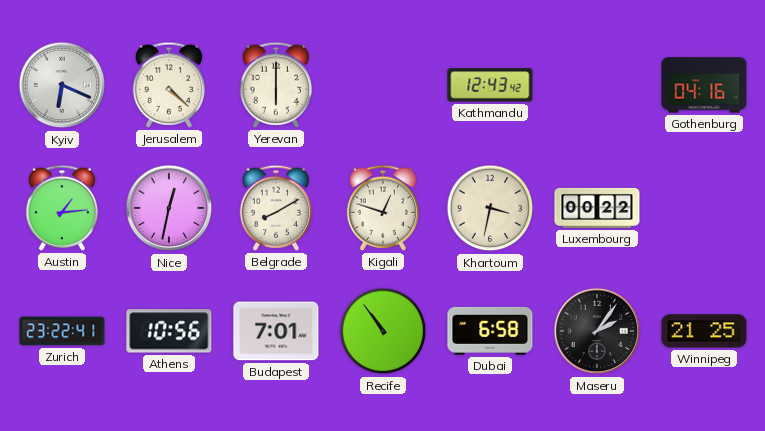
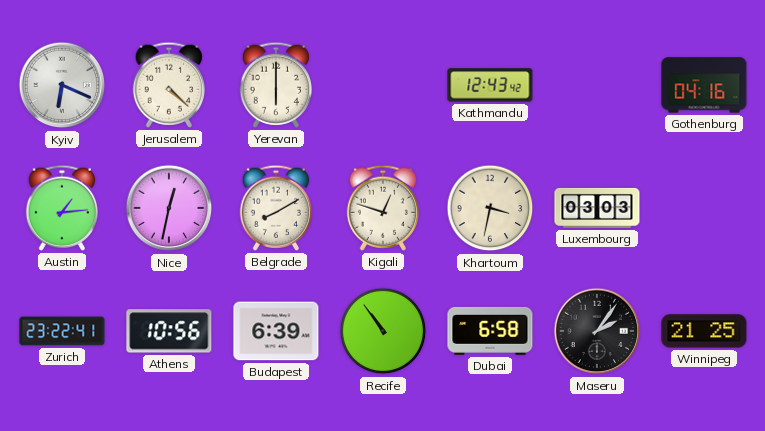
Luxembourg: 00:22 -> 03:03
Budapest: 7:01 -> 6:39
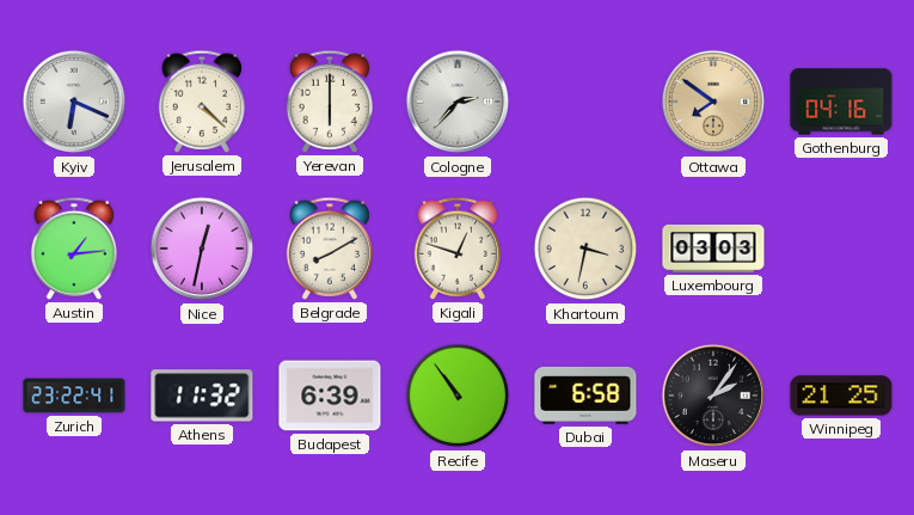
Cologne: none -> 2:37
Kathmandu: 12:43 -> none
Ottawa: none -> 7:51
Athens: 10:56 -> 11:32
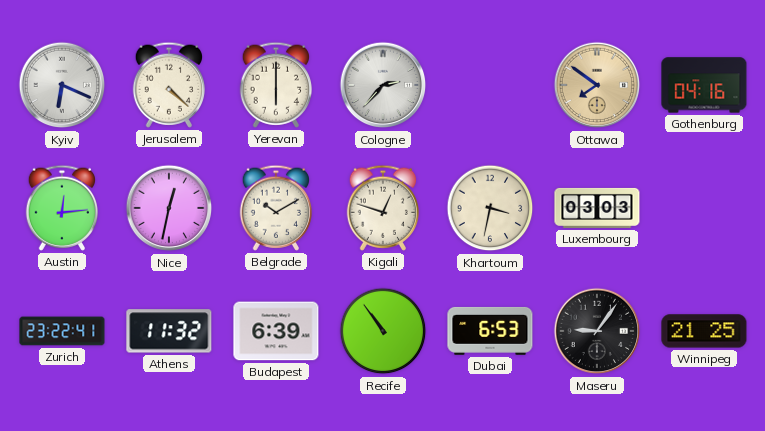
Austin: 1:14 -> 12:14
Belgrade: 8:10 -> 10:10
Dubai: 6:58 -> 6:53
Maseru: 2:06 -> 9:06
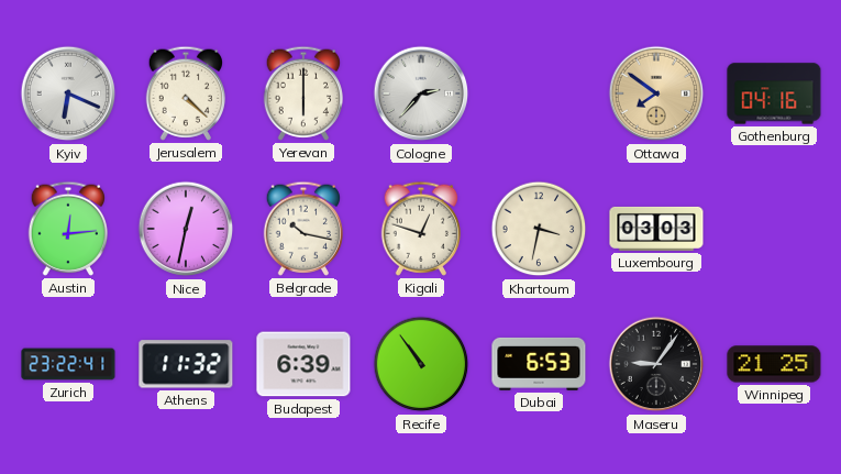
Belgrade: 10:10 -> 10:17
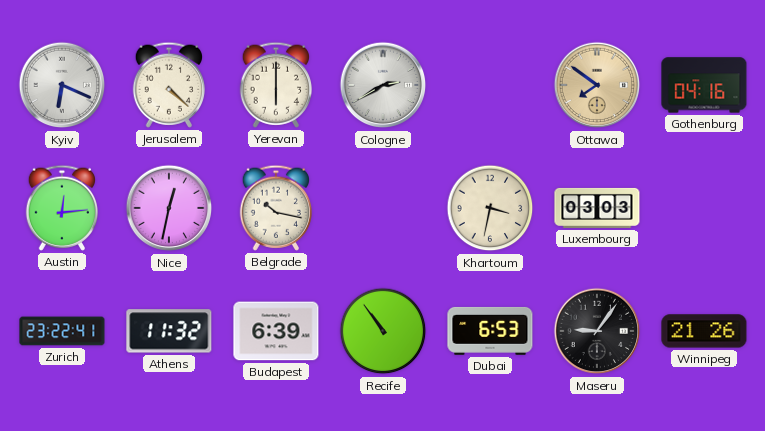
Cologne: 2:37 -> 2:40
Kigali: 12:48 -> none
Winnipeg: 21:25 -> 21:26
